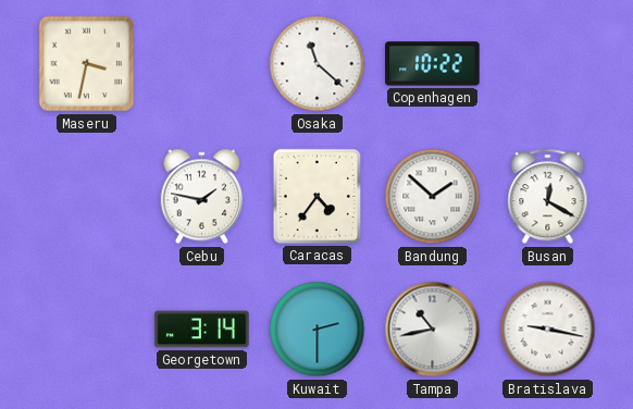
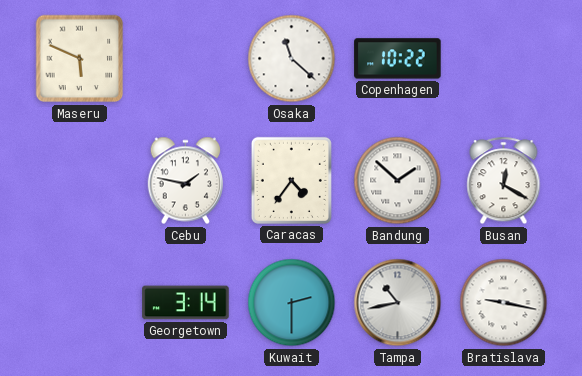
Maseru: 3:32 -> 5:49
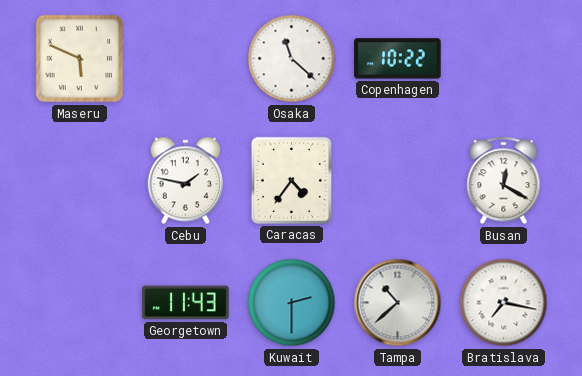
Bandung: 1:52 -> none
Georgetown: 3:14 -> 11:43
Tampa: 10:43 -> 10:38
Bratislava: 9:17 -> 7:17
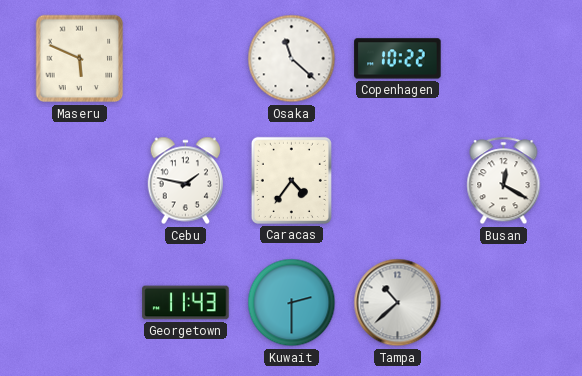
Bratislava: 7:17 -> none
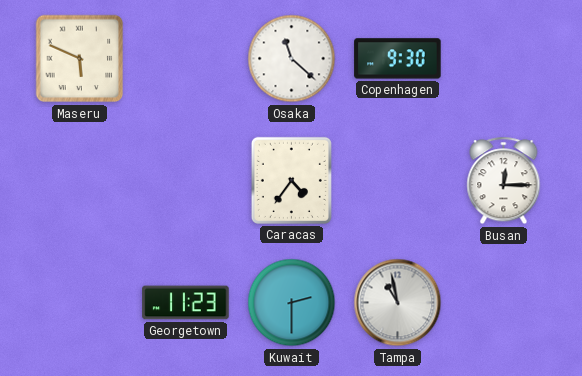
Copenhagen: 10:22 -> 9:30
Cebu: 1:47 -> none
Busan: 12:20 -> 12:15
Georgetown: 11:43 -> 11:23
Tampa: 10:38 -> 10:58
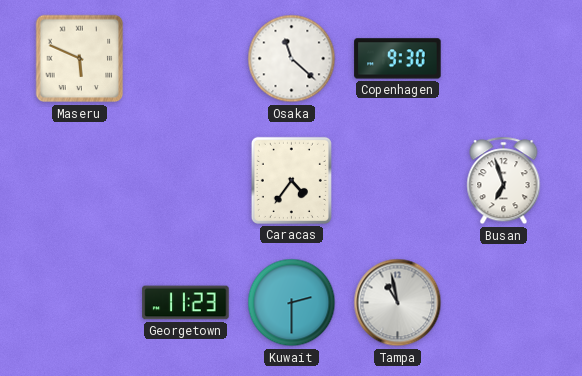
Busan: 12:15 -> 6:57
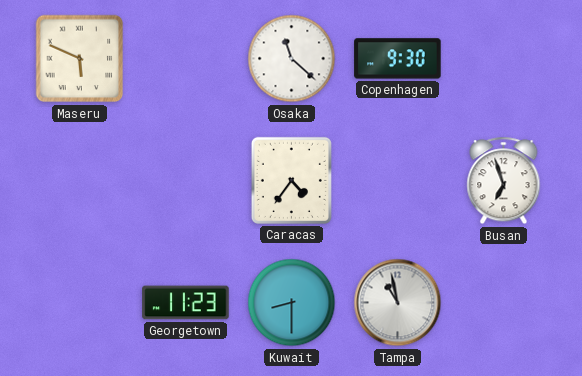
Kuwait: 2:30 -> 8:30
